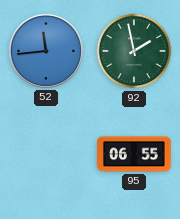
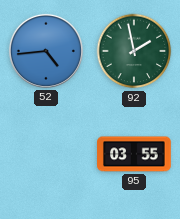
52: 11:44 -> 4:44
95: 06:55 -> 03:55
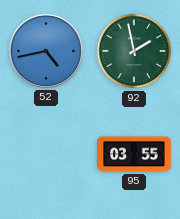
52: 4:44 -> 4:43
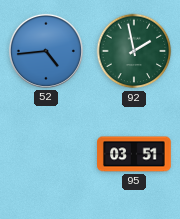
52: 4:43 -> 4:44
95: 03:55 -> 03:51
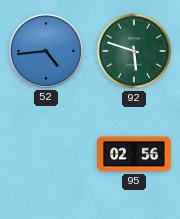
92: 1:58 -> 5:48
95: 03:51 -> 02:56
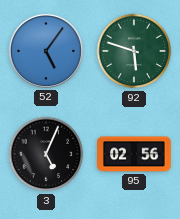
52: 4:44 -> 5:06
3: none -> 5:04
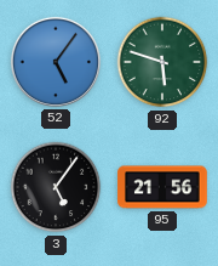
3: 5:04 -> 5:06
95: 02:56 -> 21:56
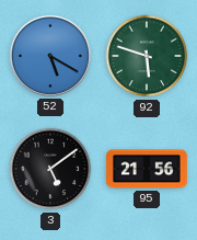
52: 5:06 -> 5:20
3: 5:06 -> 5:09
